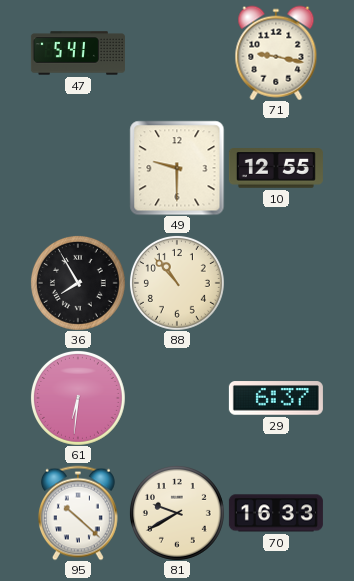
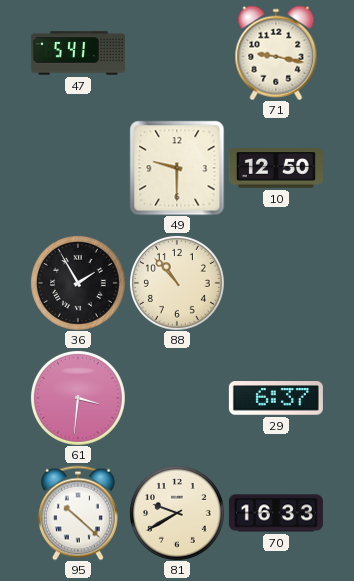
10: 12:55 -> 12:50
36: 7:55 -> 1:55
61: 6:31 -> 3:31
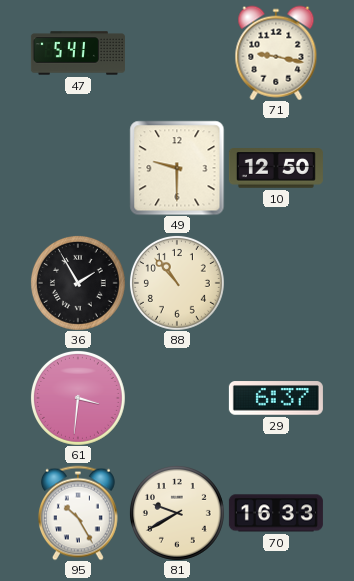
95: 10:22 -> 10:25
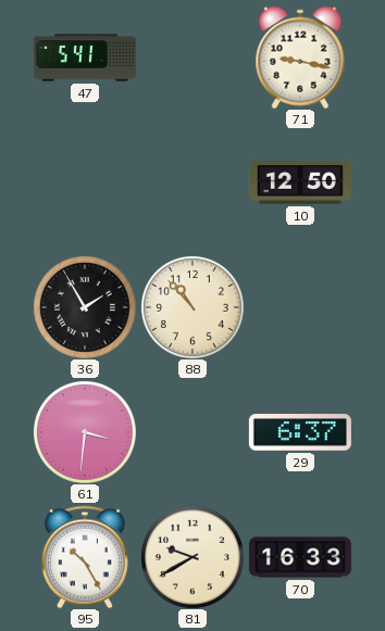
49: 9:30 -> none
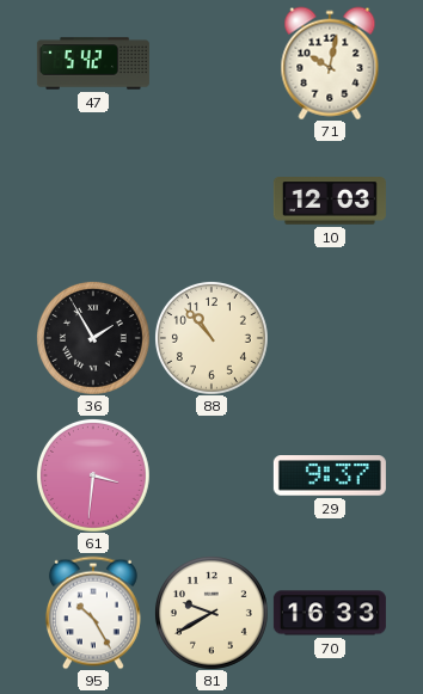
47: 5:41 -> 5:42
71: 9:17 -> 10:02
10: 12:50 -> 12:03
29: 6:37 -> 9:37
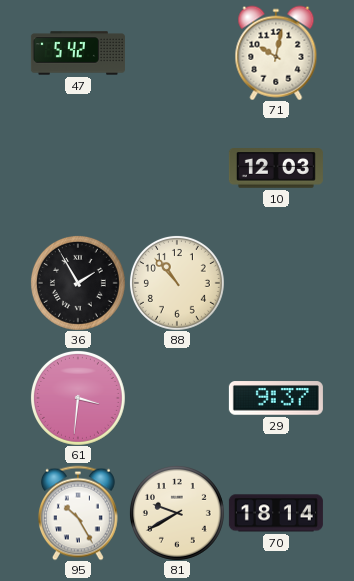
70: 16:33 -> 18:14
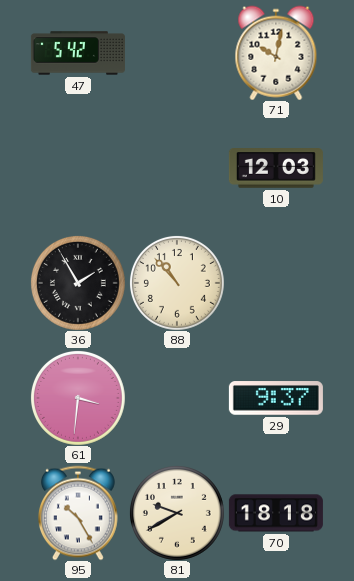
70: 18:14 -> 18:18
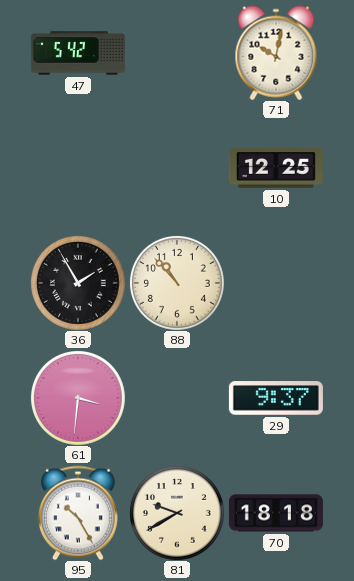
10: 12:03 -> 12:25
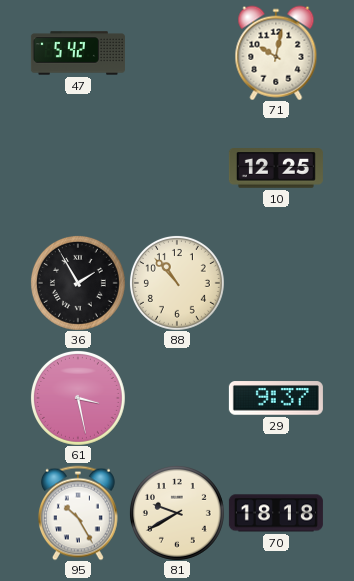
61: 3:31 -> 3:28
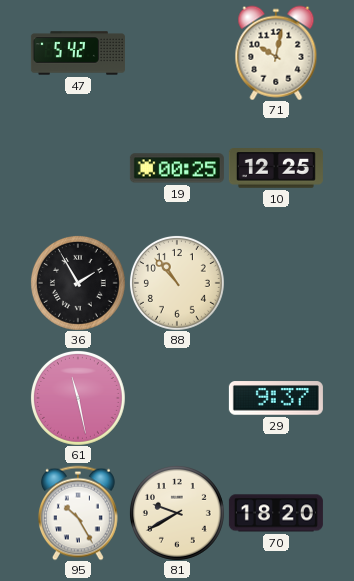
19: none -> 00:25
61: 3:28 -> 11:28
70: 18:18 -> 18:20
